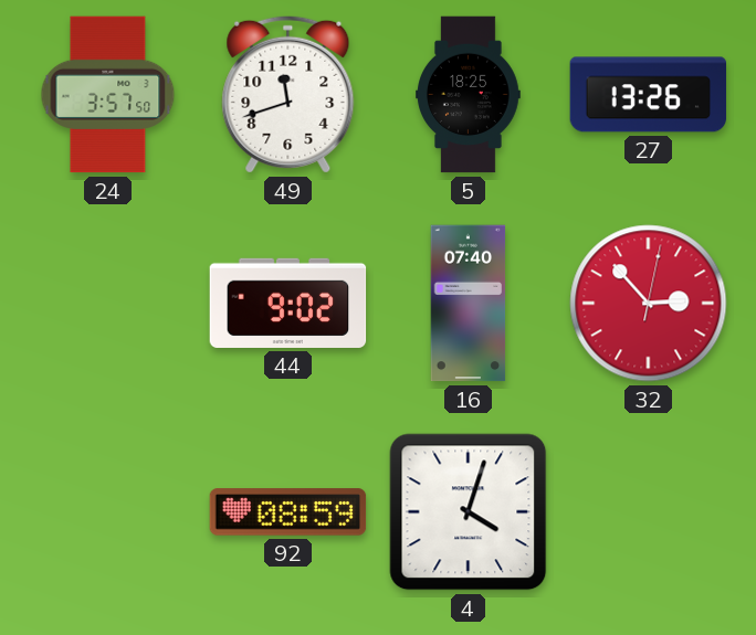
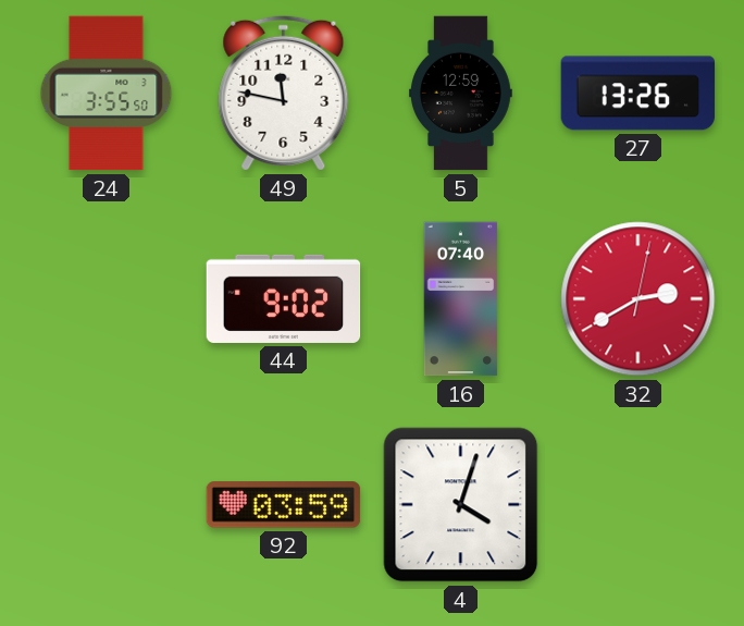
24: 3:57 -> 3:55
49: 11:42 -> 11:47
5: 18:25 -> 12:59
32: 2:53 -> 2:40
92: 08:59 -> 03:59
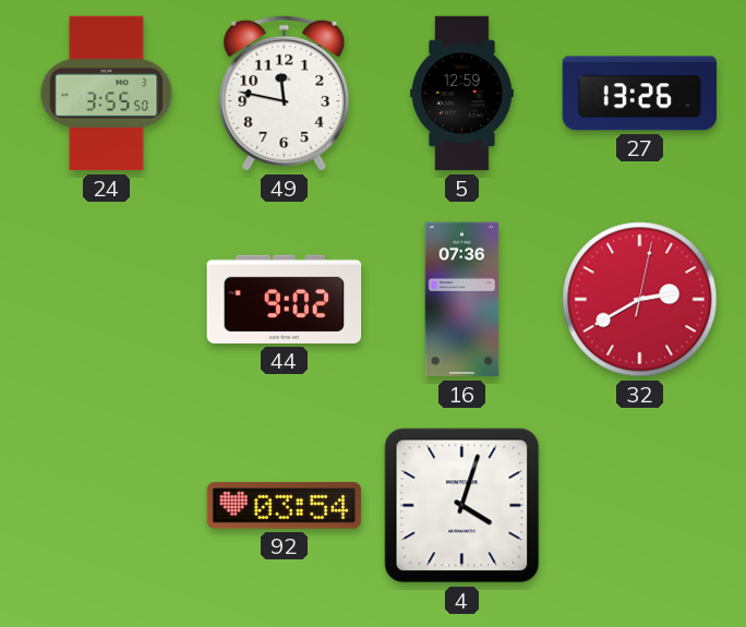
16: 07:40 -> 07:36
92: 03:59 -> 03:54
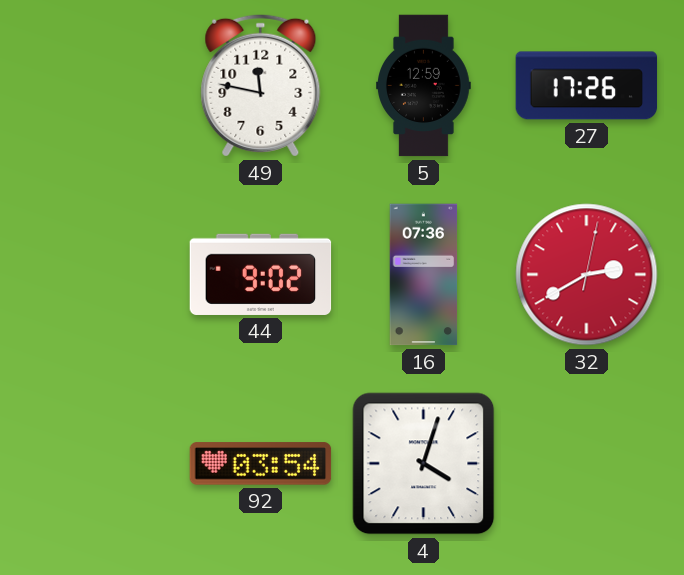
24: 3:55 -> none
27: 13:26 -> 17:26
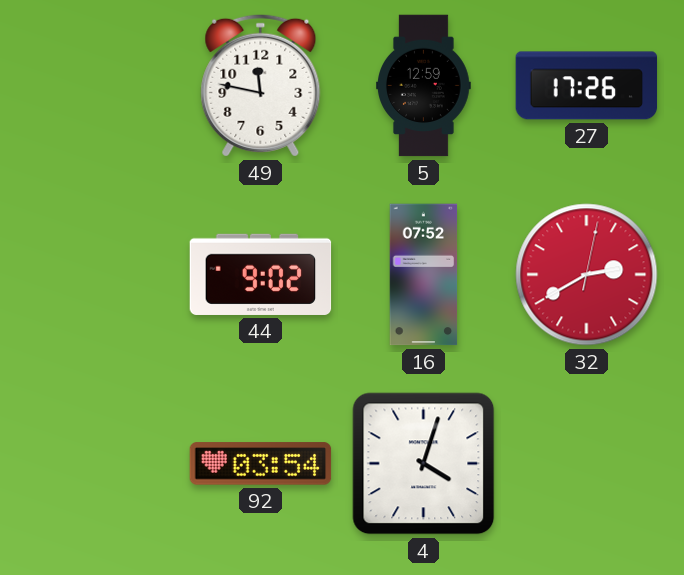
16: 07:36 -> 07:52
